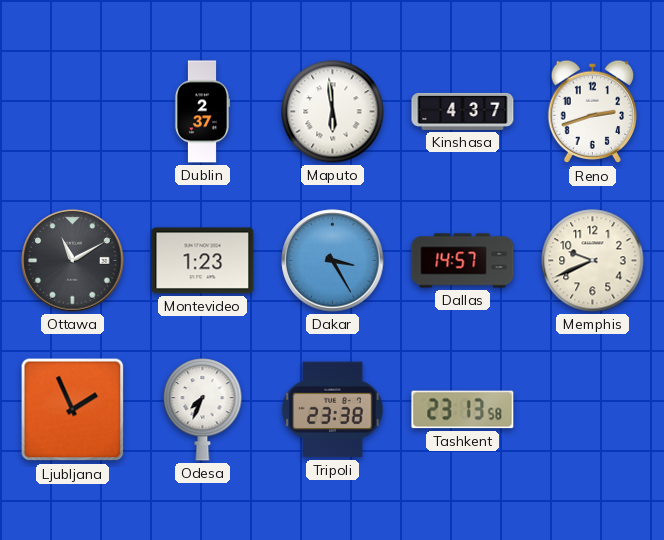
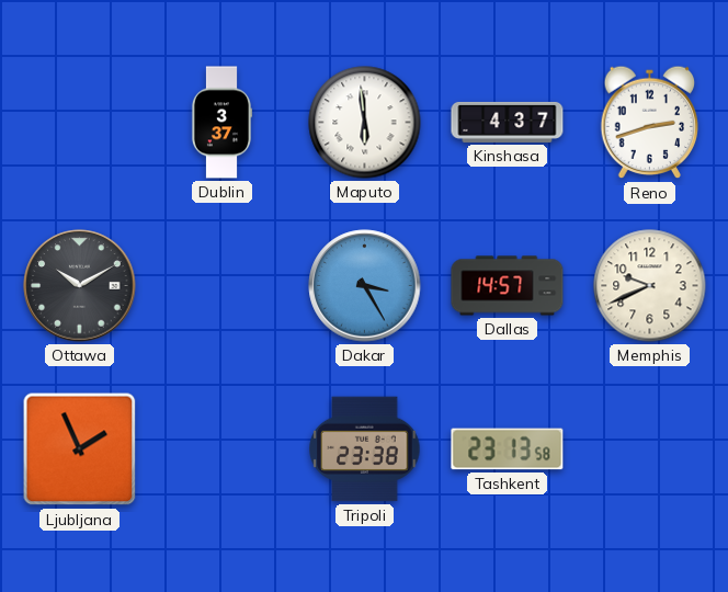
Dublin: 2:37 -> 3:37
Ottawa: 11:10 -> 10:10
Montevideo: 1:23 -> none
Odesa: 7:34 -> none
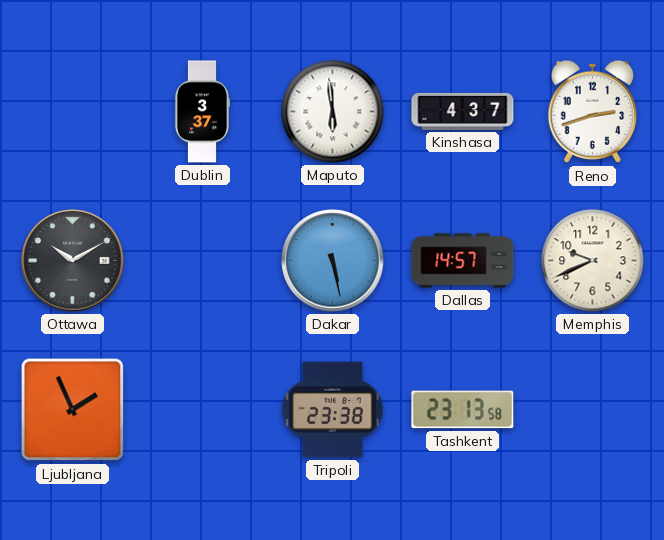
Dakar: 3:25 -> 5:28
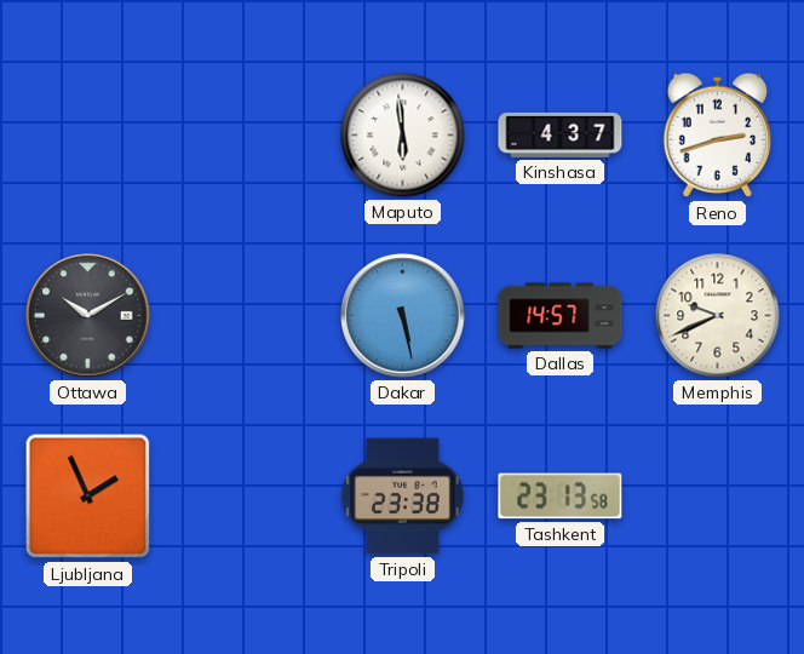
Dublin: 3:37 -> none
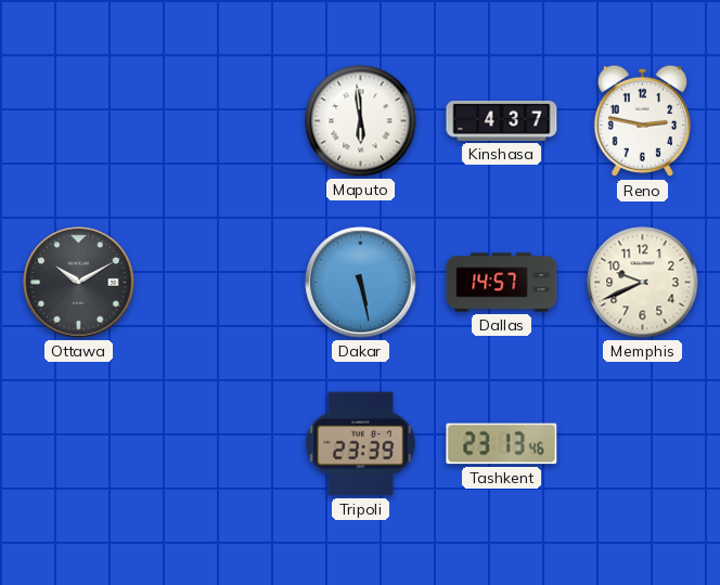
Reno: 2:42 -> 2:47
Ljubljana: 1:56 -> none
Tripoli: 23:38 -> 23:39
Tashkent: 23:13:58 -> 23:13:46
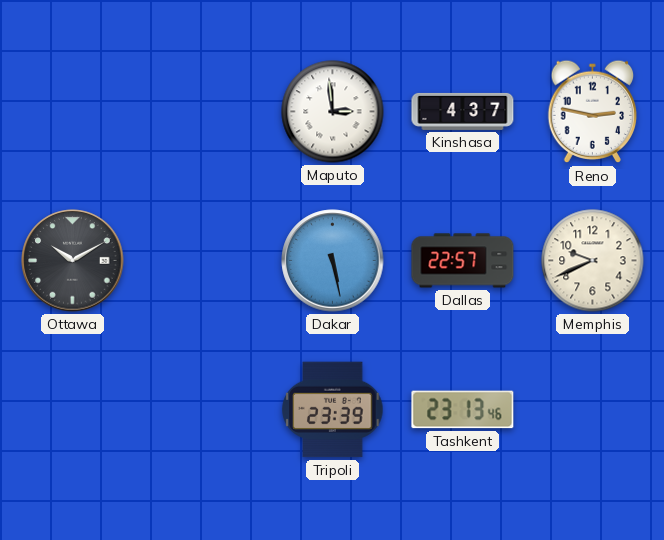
Maputo: 5:59 -> 2:59
Dallas: 14:57 -> 22:57
